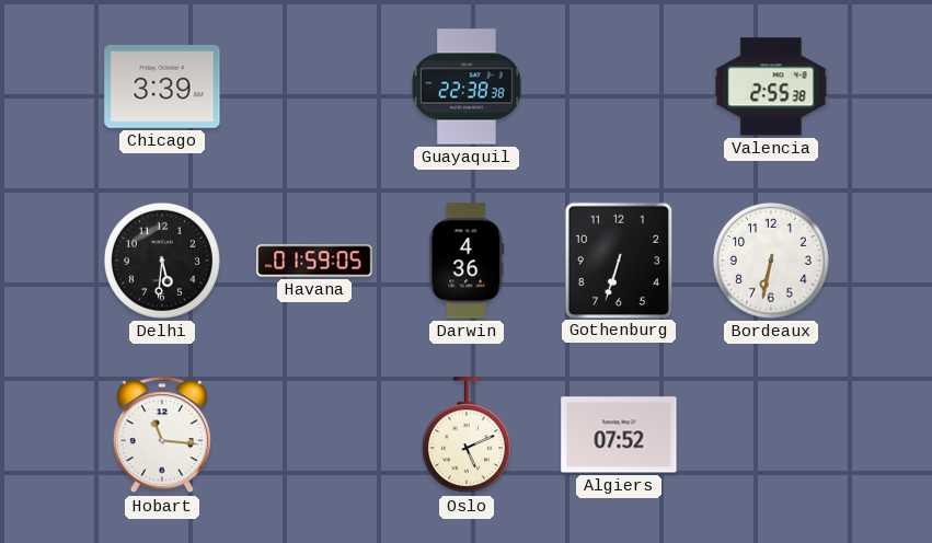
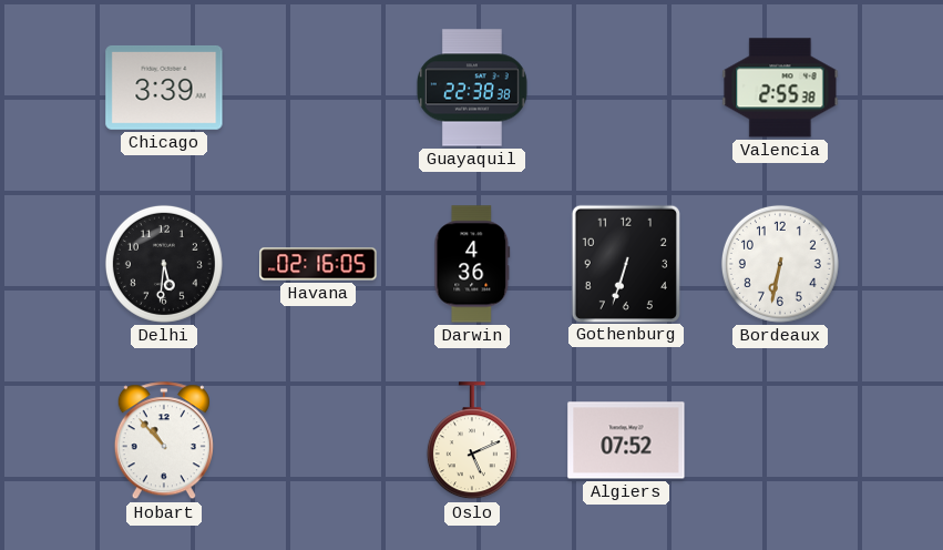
Havana: 01:59 -> 02:16
Hobart: 11:16 -> 10:53
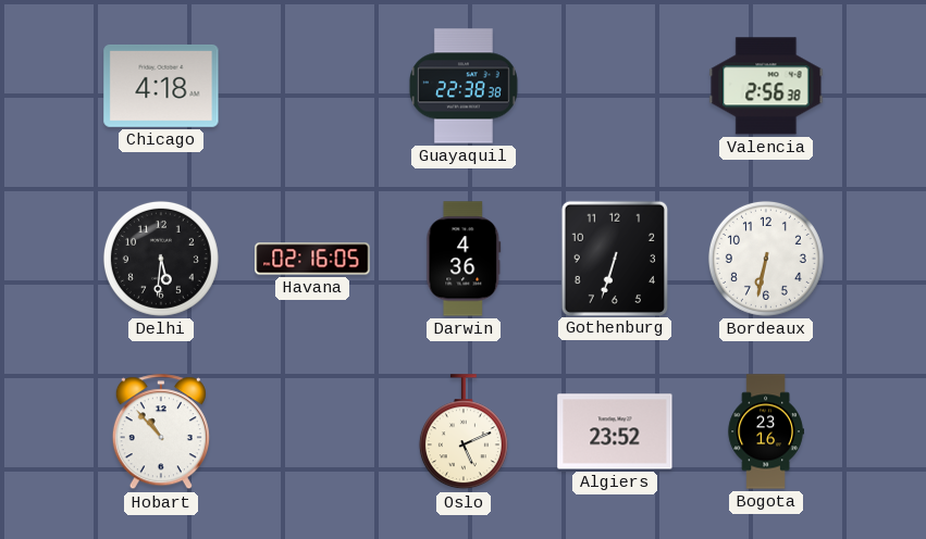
Chicago: 3:39 -> 4:18
Valencia: 2:55 -> 2:56
Algiers: 07:52 -> 23:52
Bogota: none -> 23:16
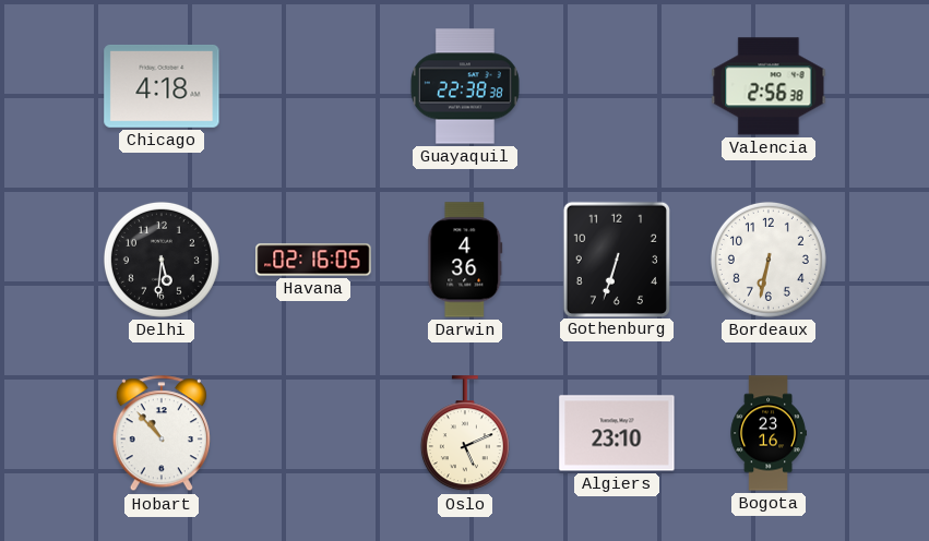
Algiers: 23:52 -> 23:10
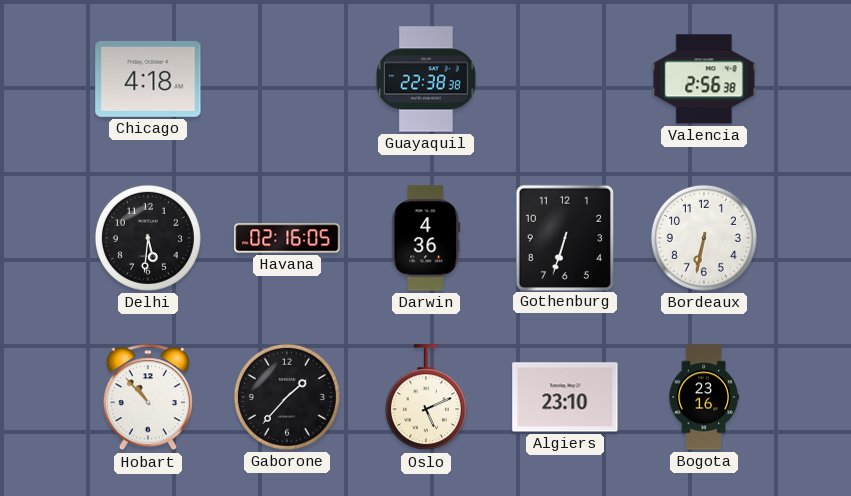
Gaborone: none -> 1:37
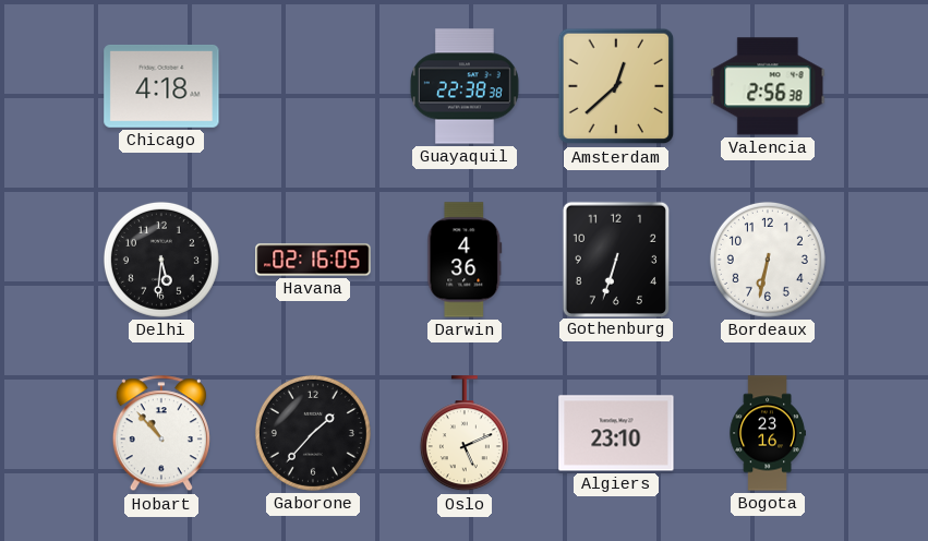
Amsterdam: none -> 12:38
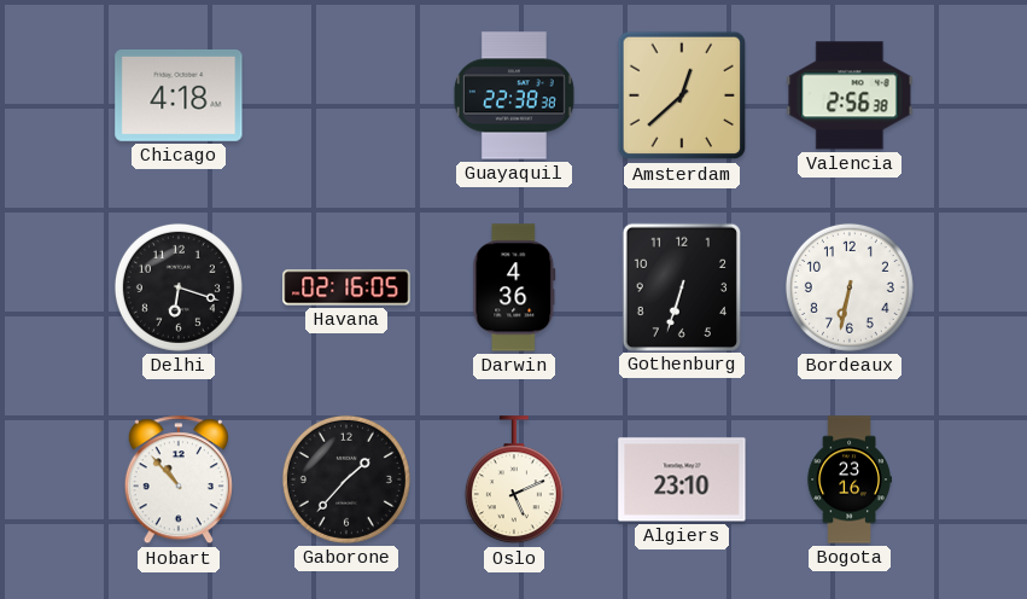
Delhi: 5:31 -> 6:18
